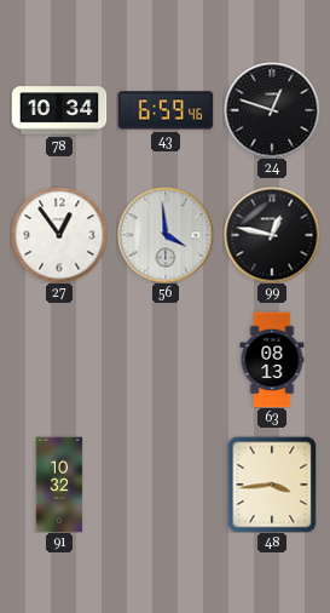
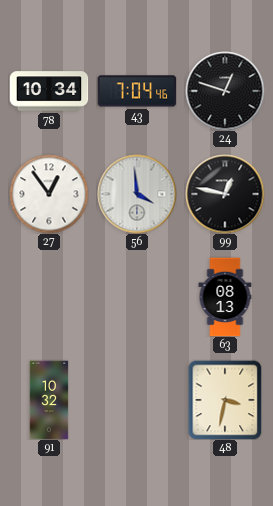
43: 6:59 -> 7:04
48: 3:44 -> 3:32
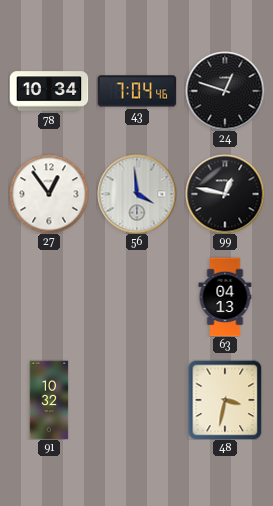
63: 08:13 -> 04:13
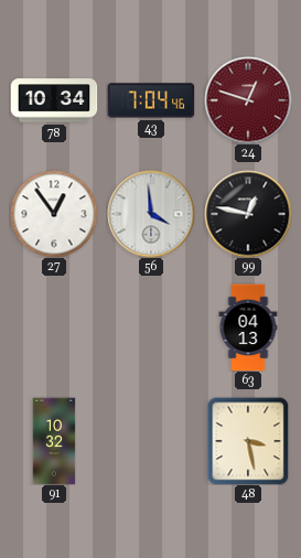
24 dial: black -> burgundy
48: 3:32 -> 3:28
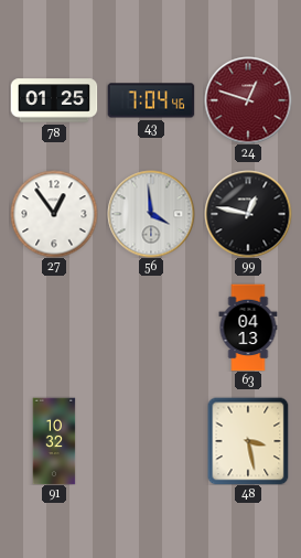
78: 10:34 -> 01:25
